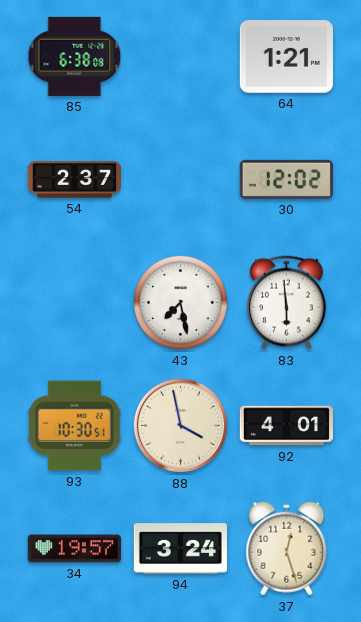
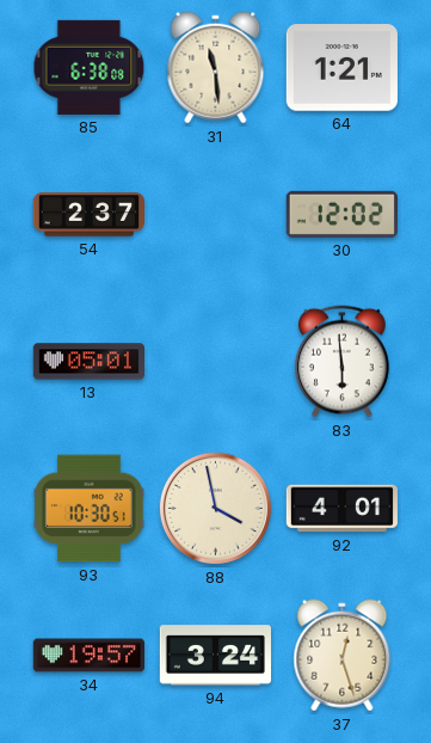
31: none -> 11:29
13: none -> 05:01
43: 7:28 -> none
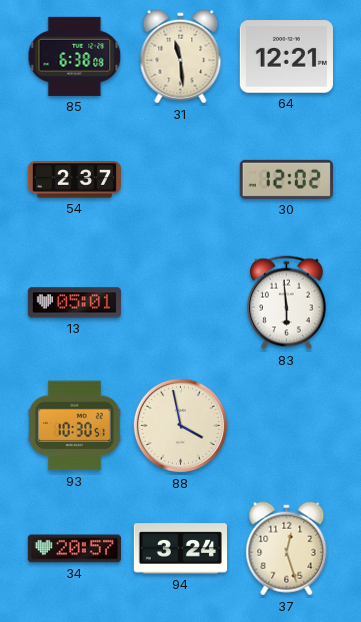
64: 1:21 -> 12:21
92: 4:01 -> none
34: 19:57 -> 20:57
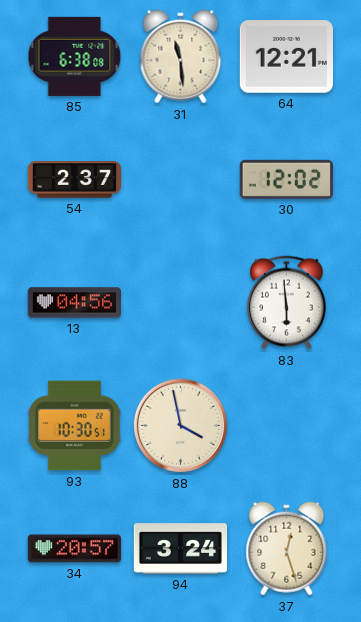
13: 05:01 -> 04:56
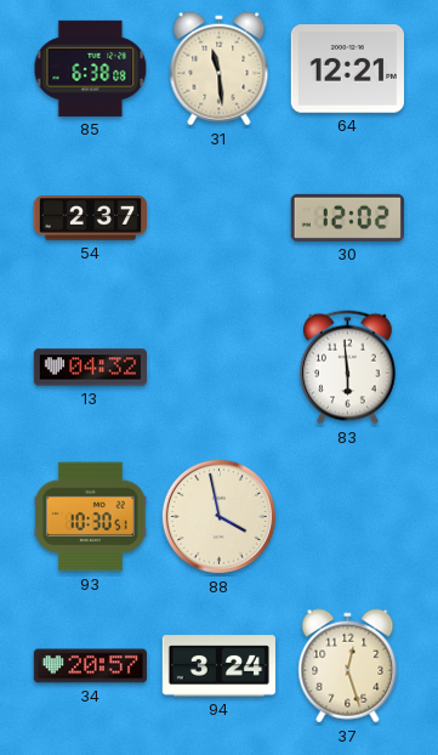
13: 04:56 -> 04:32
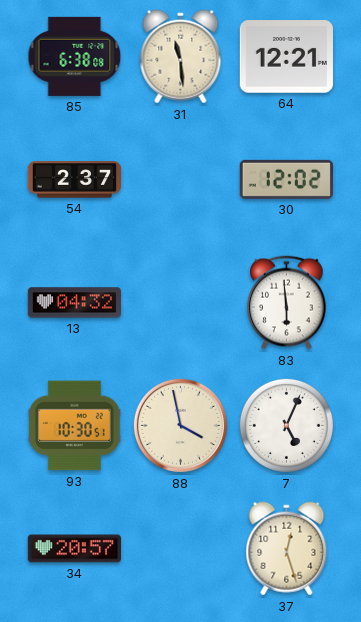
7: none -> 5:04
94: 3:24 -> none
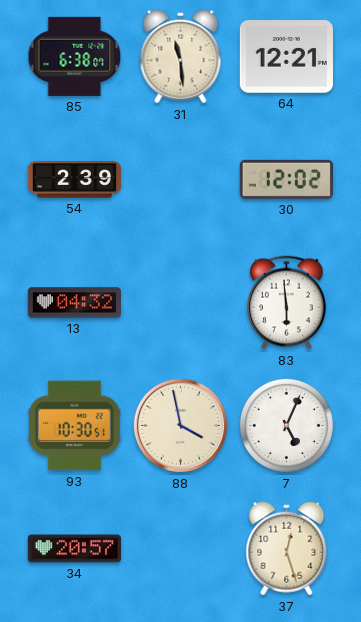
85: 6:38:08 -> 6:38:07
54: 2:37 -> 2:39
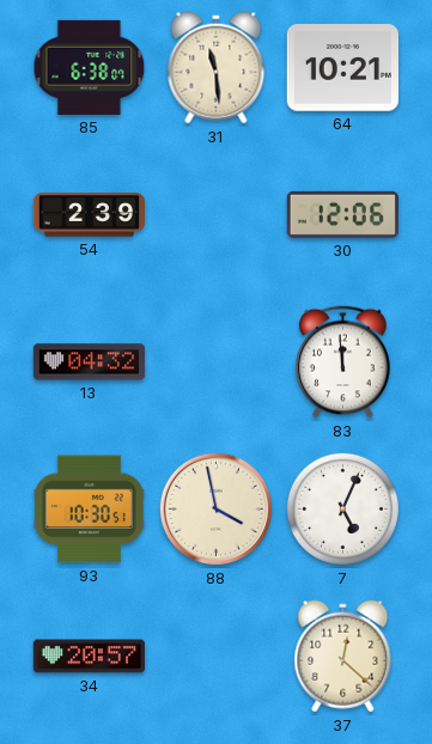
64: 12:21 -> 10:21
30: 12:02 -> 12:06
83: 5:59 -> 11:59
37: 12:27 -> 12:22
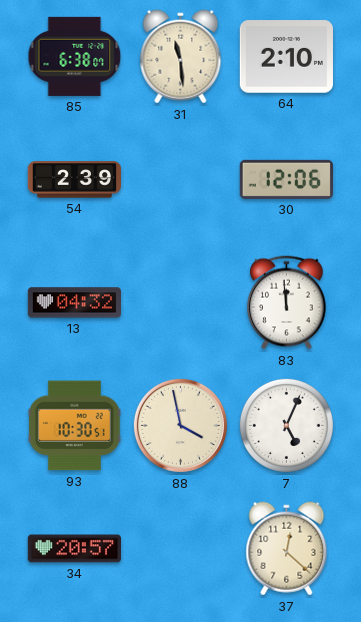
64: 10:21 -> 2:10
